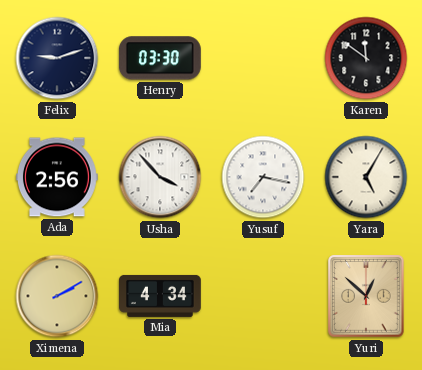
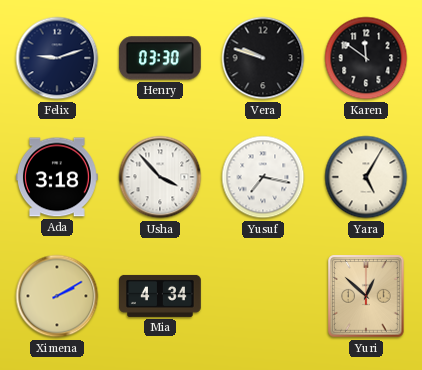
Vera: none -> 9:48
Ada: 2:56 -> 3:18
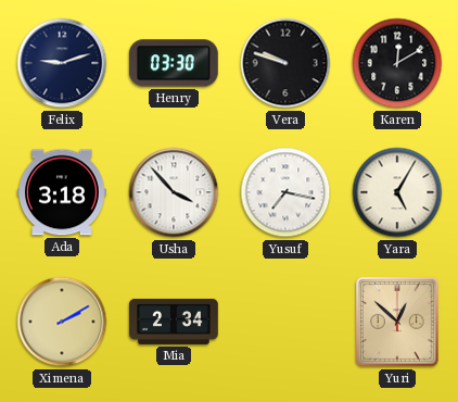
Karen: 11:51 -> 12:10
Mia: 4:34 -> 2:34
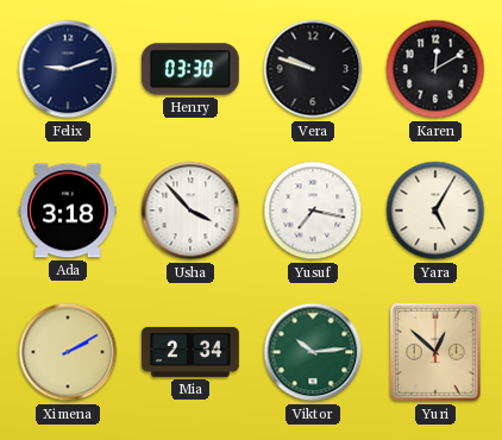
Viktor: none -> 10:14
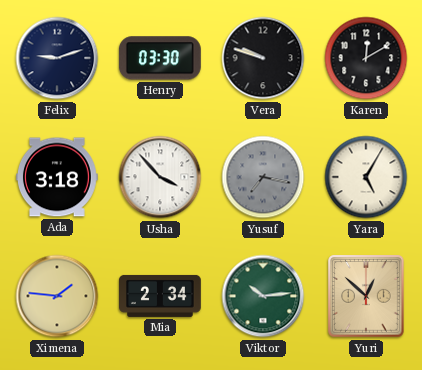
Yusuf dial: white -> grey
Ximena: 2:10 -> 1:46
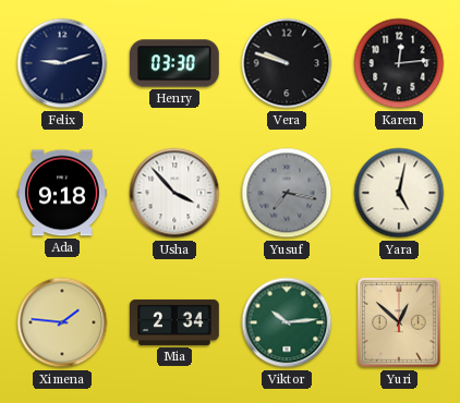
Karen: 12:10 -> 12:14
Ada: 3:18 -> 9:18
Yara: 5:05 -> 5:02
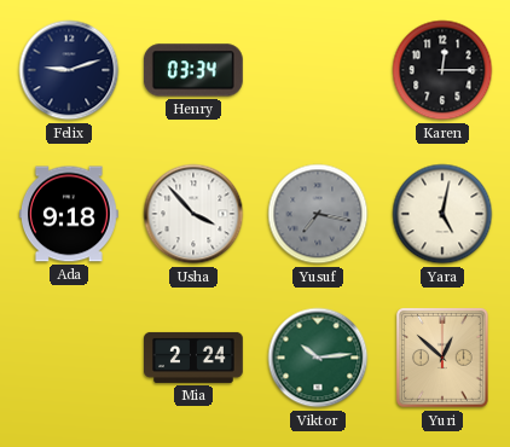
Henry: 03:30 -> 03:34
Vera: 9:48 -> none
Karen: 12:14 -> 12:15
Ximena: 1:46 -> none
Mia: 2:34 -> 2:24
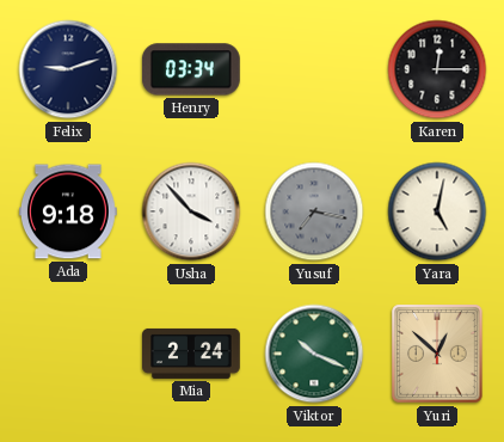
Viktor: 10:14 -> 10:19
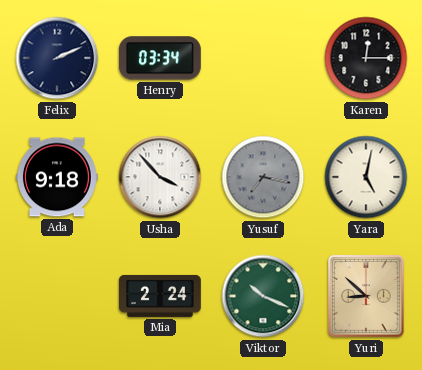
Felix: 9:12 -> 2:11
Yuri: 12:52 -> 8:52
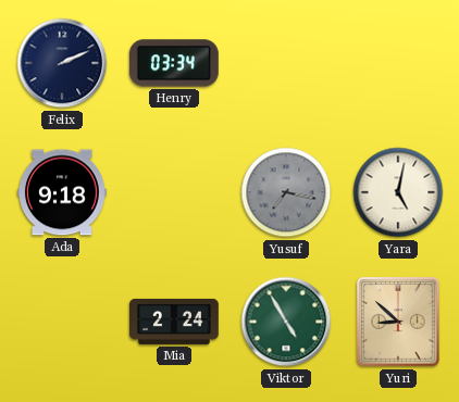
Karen: 12:15 -> none
Usha: 3:53 -> none
Viktor: 10:19 -> 4:55
